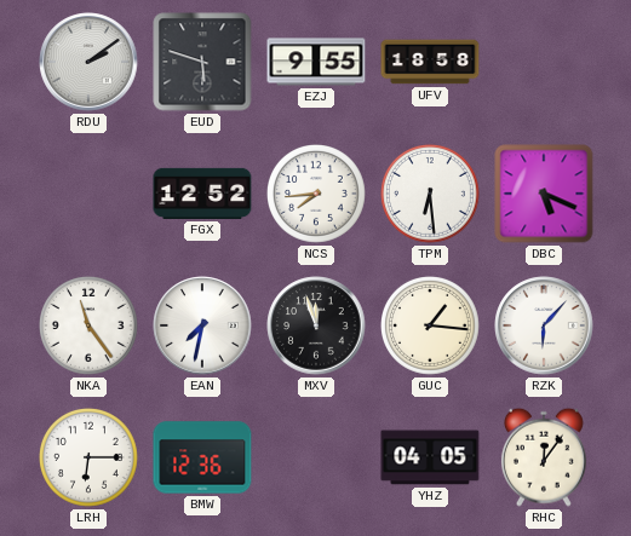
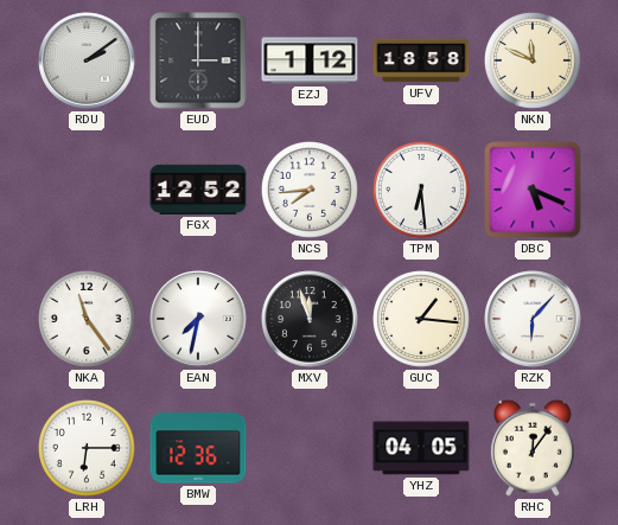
EUD: 5:48 -> 3:00
EZJ: 9:55 -> 1:12
NKN: none -> 11:49
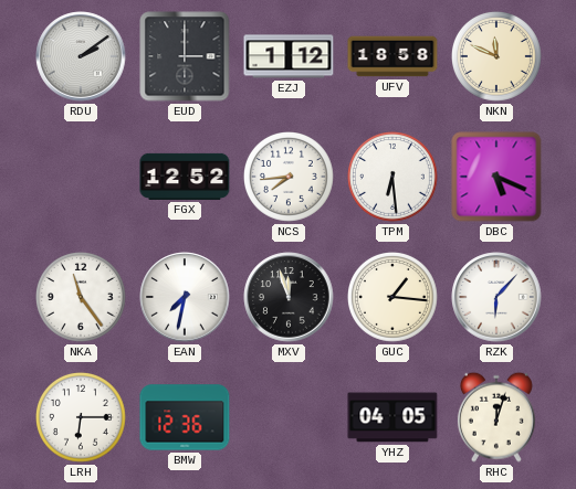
RHC: 12:06 -> 12:03
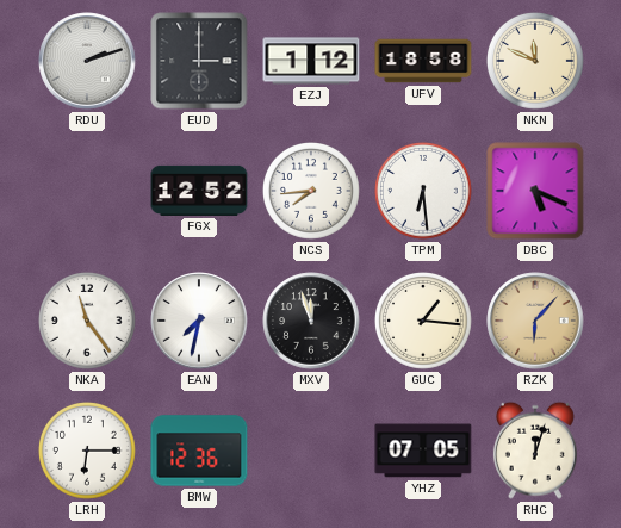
RDU: 2:09 -> 2:12
RZK dial: white -> champagne
YHZ: 04:05 -> 07:05
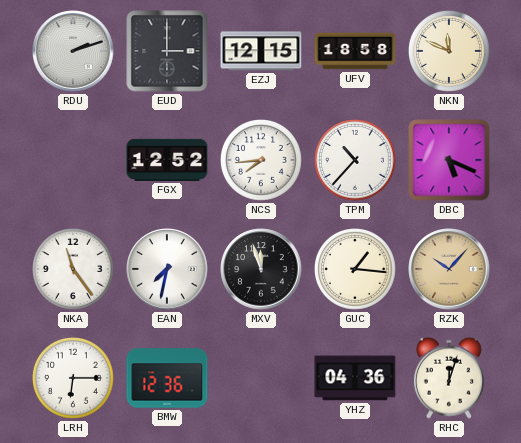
EZJ: 1:12 -> 12:15
TPM: 6:29 -> 10:37
RZK: 6:07 -> 10:07
YHZ: 07:05 -> 04:36
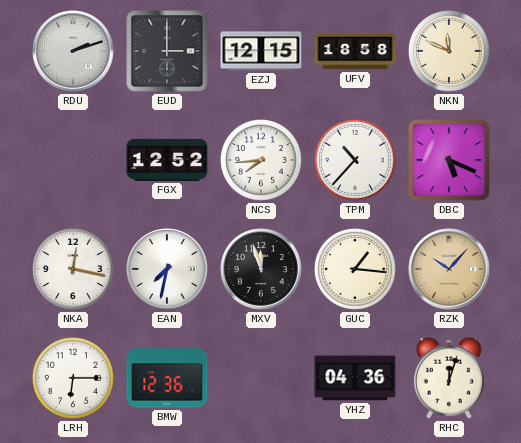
NKA: 11:24 -> 12:17
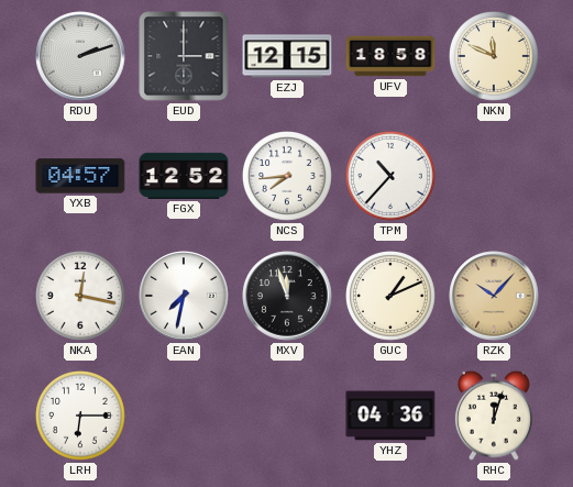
YXB: none -> 04:57
DBC: 5:19 -> none
GUC: 1:16 -> 1:11
BMW: 12:36 -> none
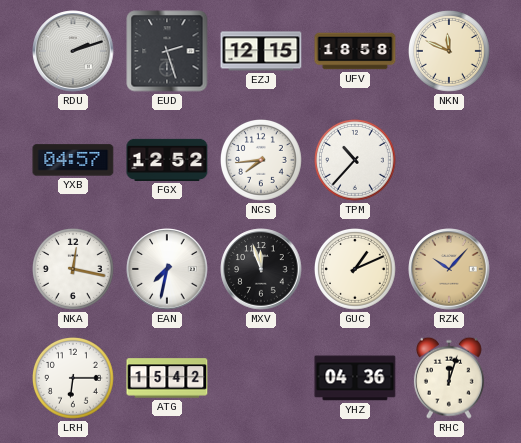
EUD: 3:00 -> 2:27
ATG: none -> 15:42
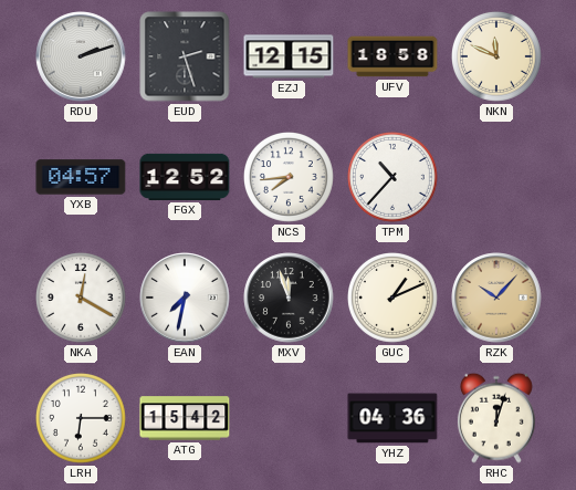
NKA: 12:17 -> 12:20
